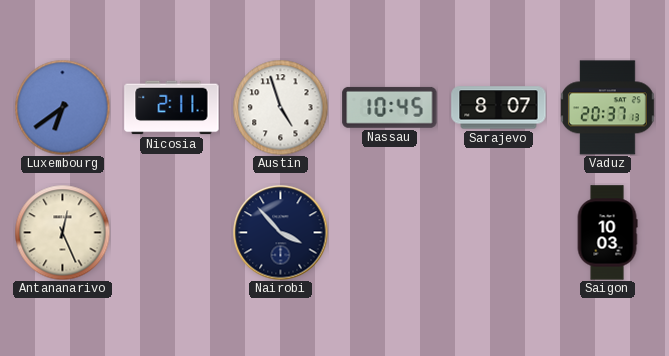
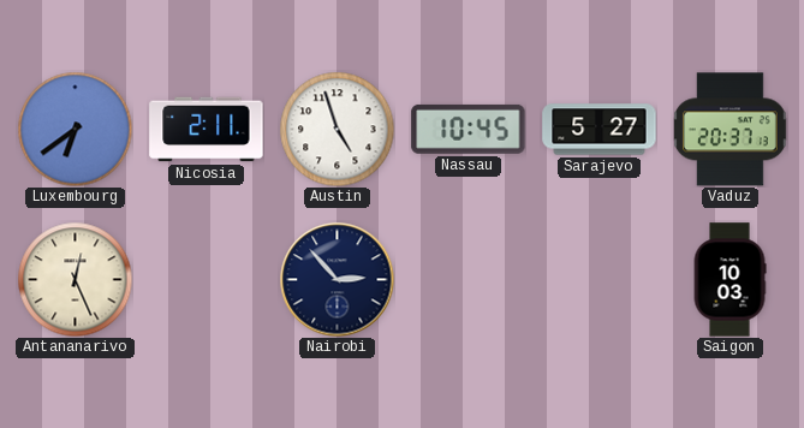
Sarajevo: 8:07 -> 5:27
Nairobi: 3:53 -> 2:53
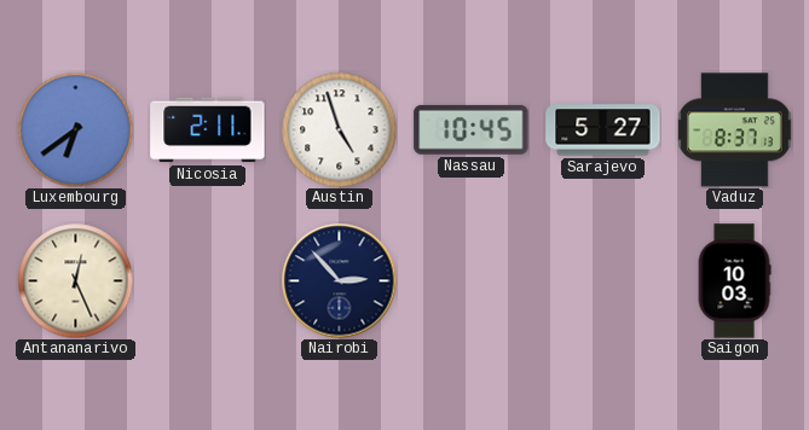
Vaduz: 20:37 -> 8:37
